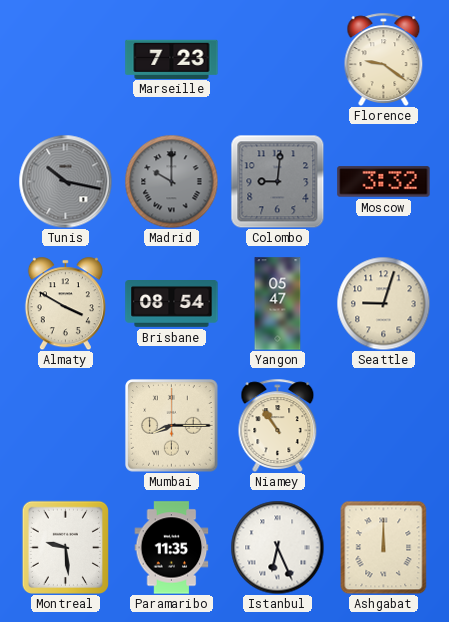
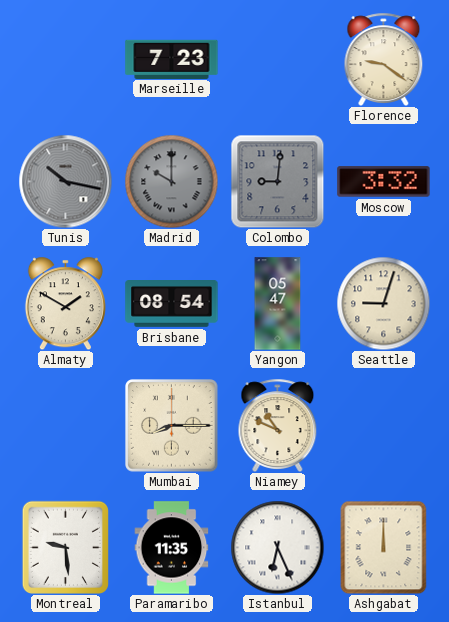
Almaty: 3:50 -> 1:50
Niamey: 10:54 -> 10:49
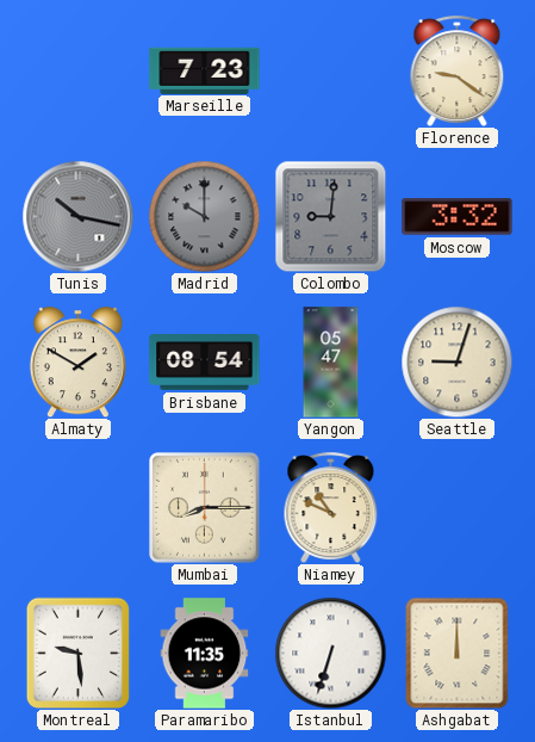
Istanbul: 6:26 -> 6:33
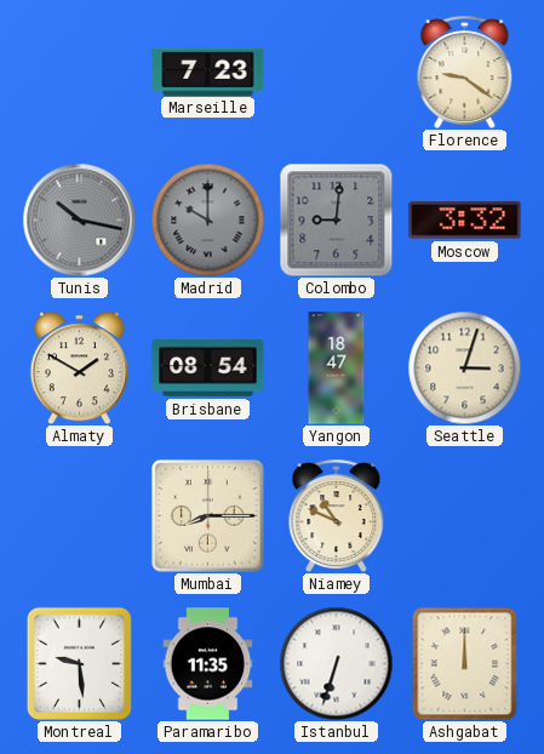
Yangon: 05:47 -> 18:47
Seattle: 9:03 -> 3:03
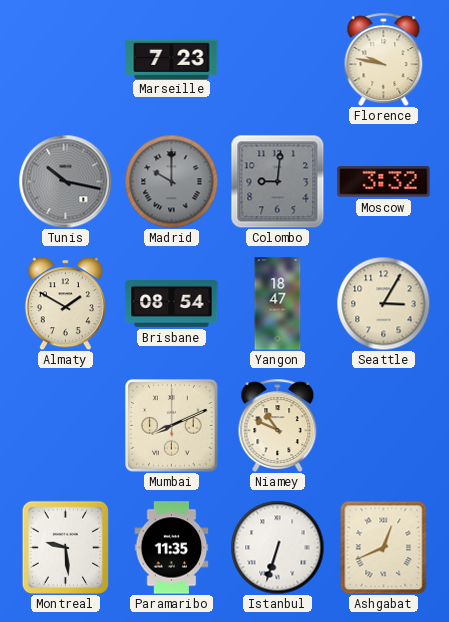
Florence: 9:21 -> 9:47
Seattle: 3:03 -> 3:05
Mumbai: 8:15 -> 8:11
Ashgabat: 12:00 -> 12:41
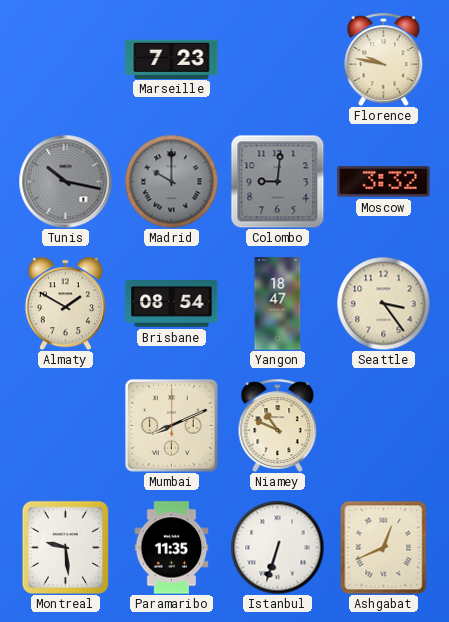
Seattle: 3:05 -> 3:24
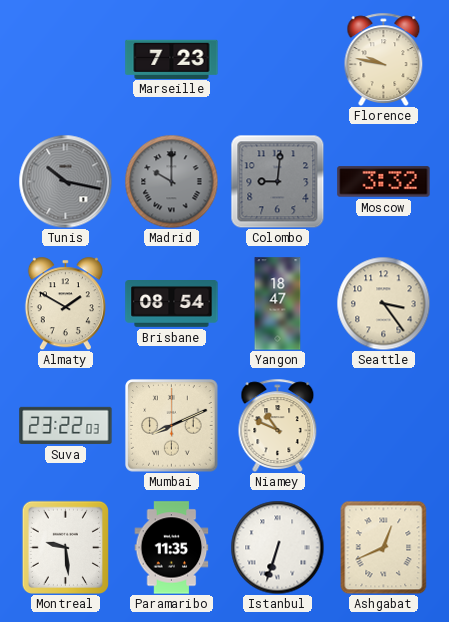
Suva: none -> 23:22
